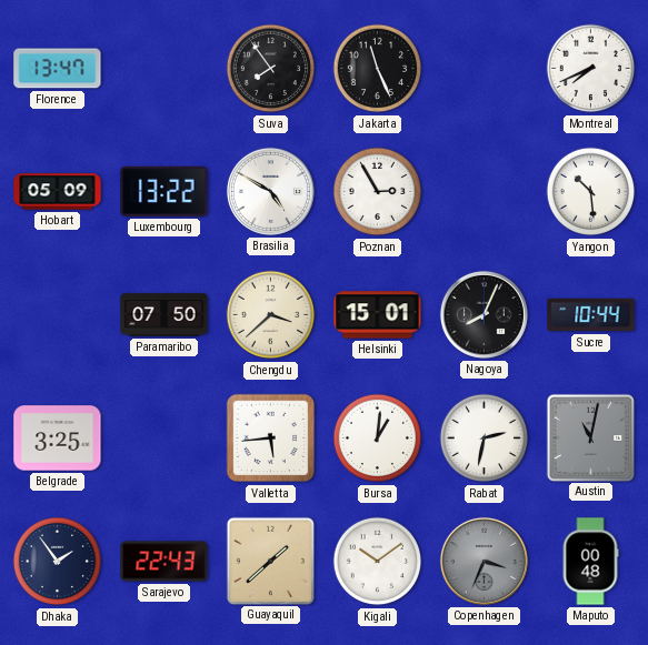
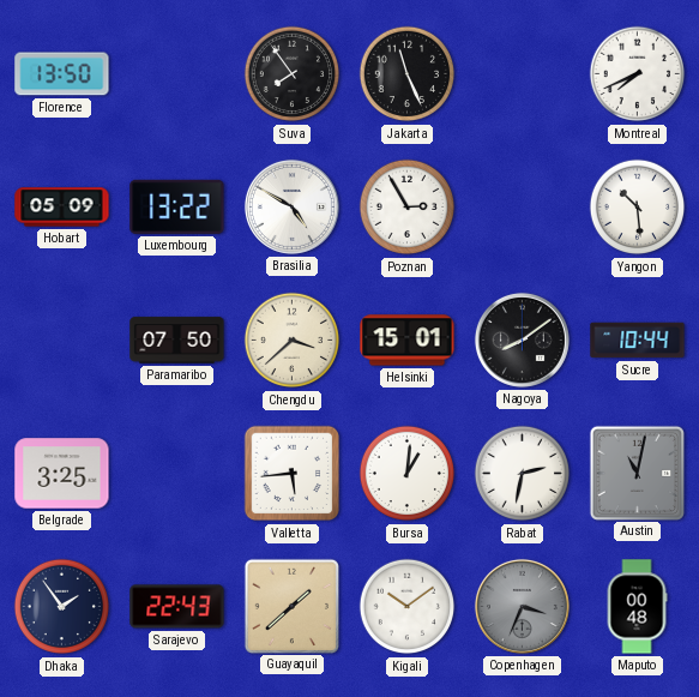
Florence: 13:47 -> 13:50
Nagoya: 8:04 -> 8:09
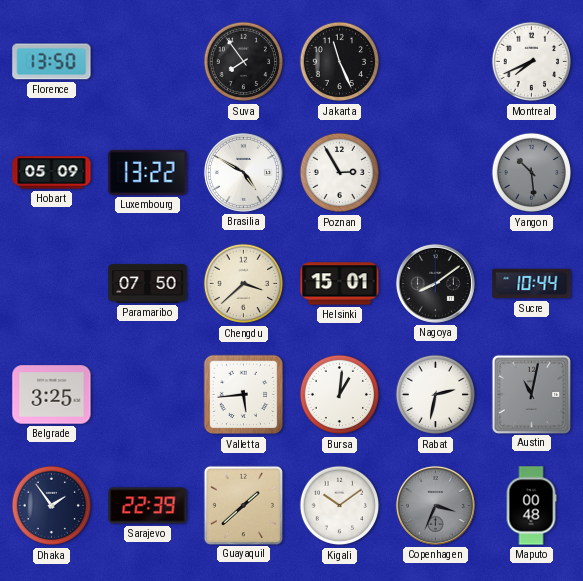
Yangon dial: white -> grey
Sarajevo: 22:43 -> 22:39
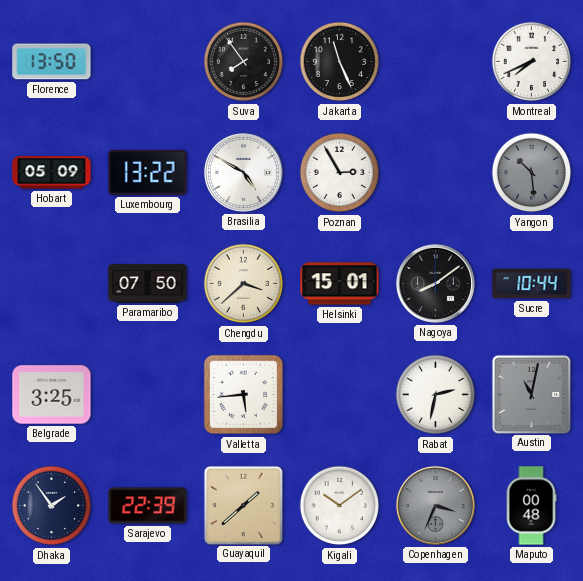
Bursa: 1:01 -> none
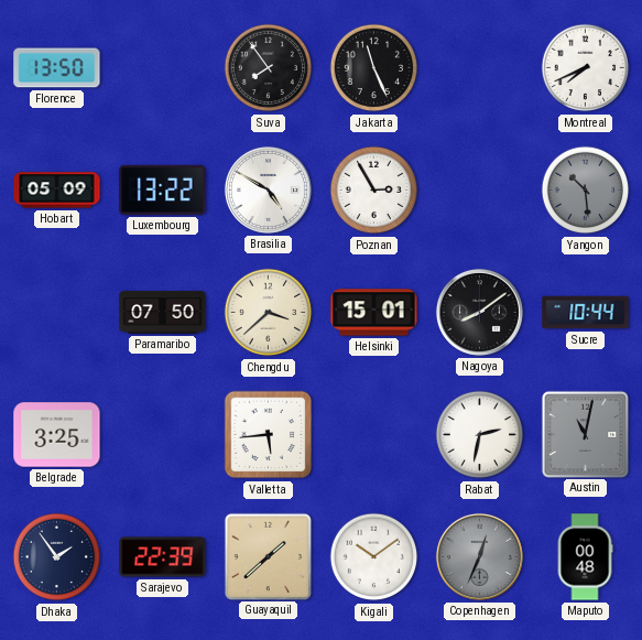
Copenhagen: 3:34 -> 12:34
